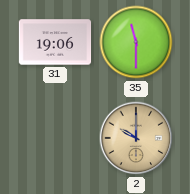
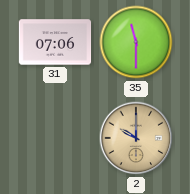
31: 19:06 -> 07:06
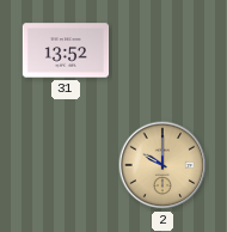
31: 07:06 -> 13:52
35: 11:30 -> none
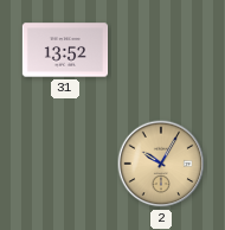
2: 10:00 -> 10:05
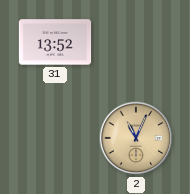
2: 10:05 -> 11:04
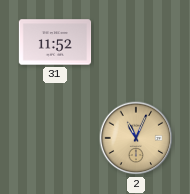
31: 13:52 -> 11:52
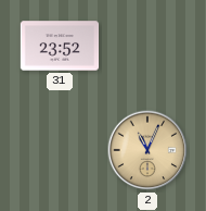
31: 11:52 -> 23:52
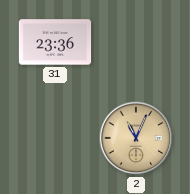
31: 23:52 -> 23:36
